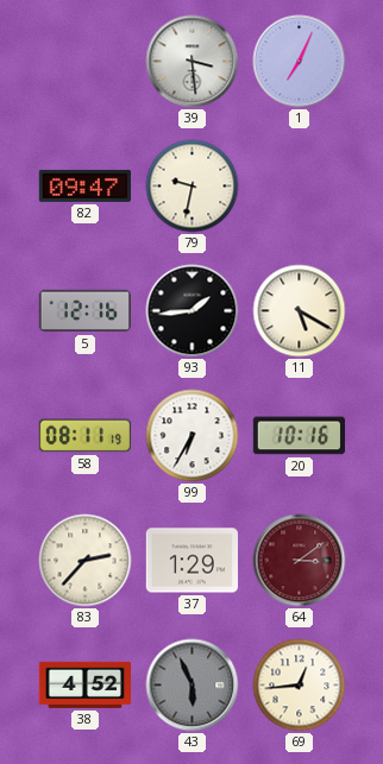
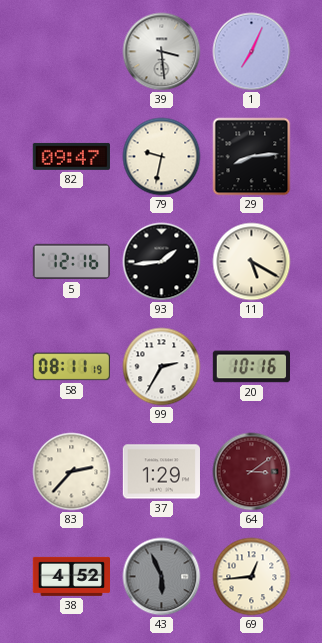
29: none -> 8:14
99: 6:35 -> 2:35
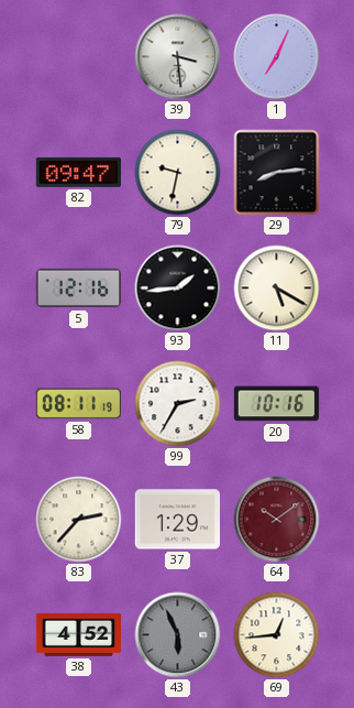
64: 3:09 -> 10:09
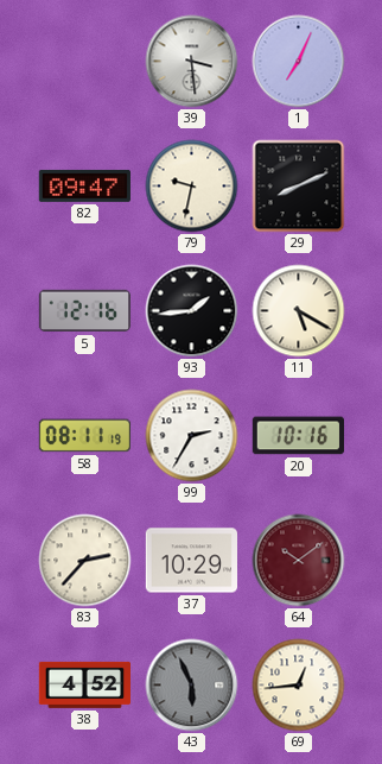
29: 8:14 -> 8:11
37: 1:29 -> 10:29
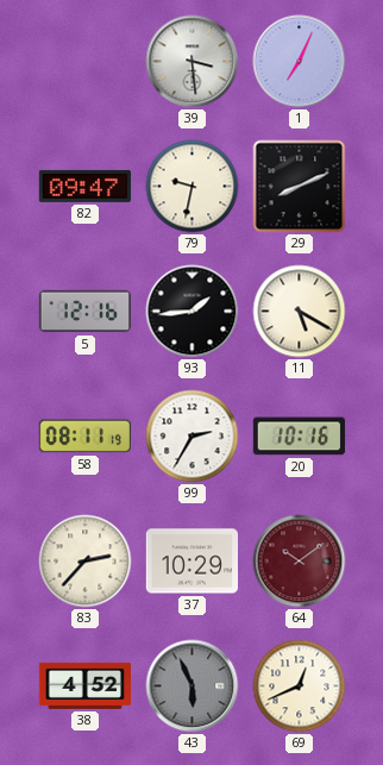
69: 12:44 -> 12:41
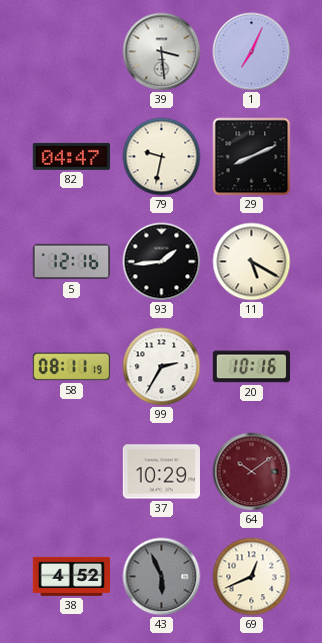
82: 09:47 -> 04:47
83: 2:37 -> none
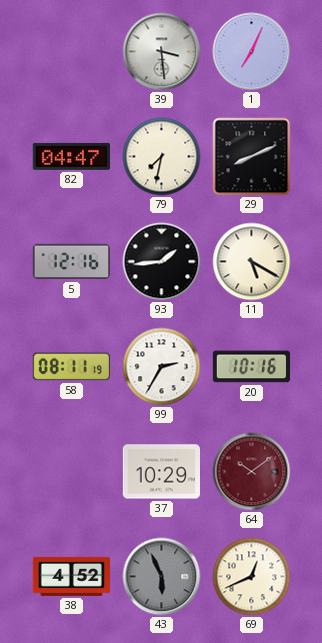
79: 9:32 -> 7:32
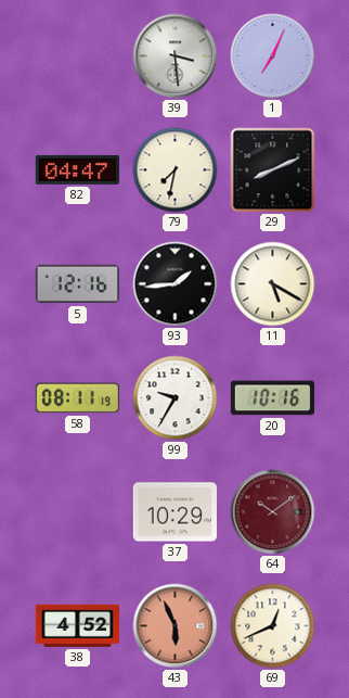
99: 2:35 -> 9:35
43 dial: grey -> salmon
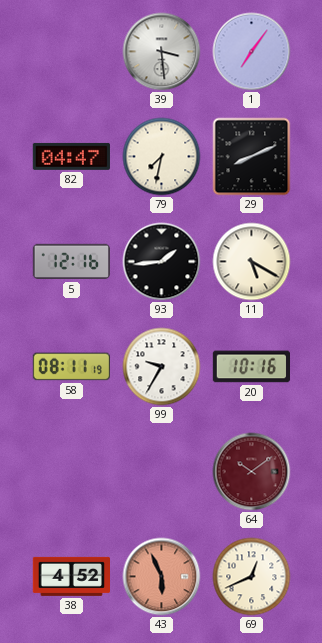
1: 7:04 -> 7:06
37: 10:29 -> none
